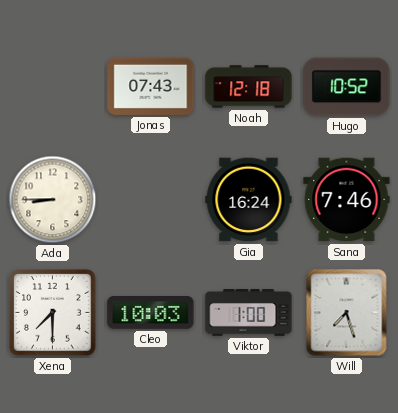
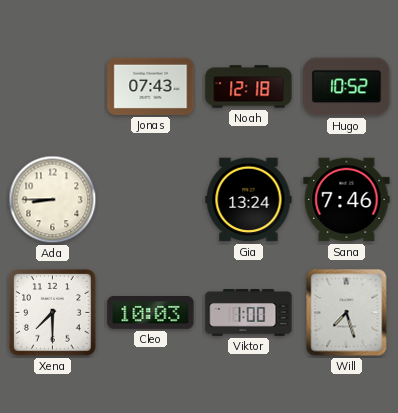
Gia: 16:24 -> 13:24
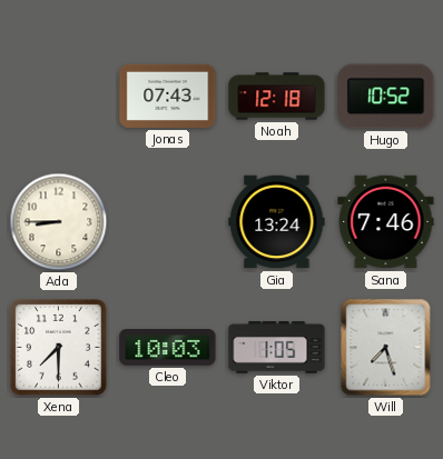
Viktor: 1:00 -> 1:05
